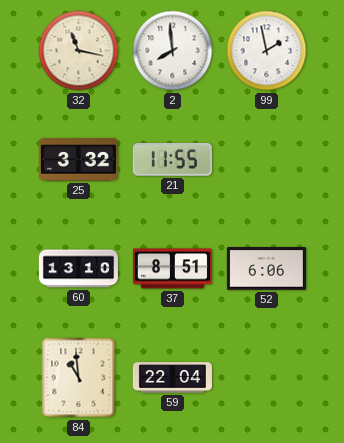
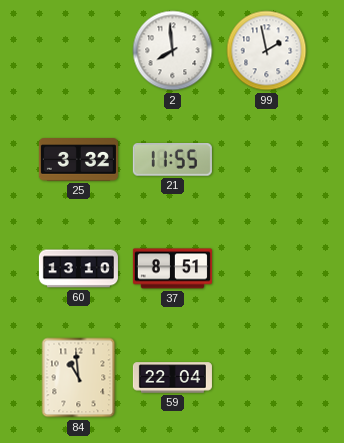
32: 11:17 -> none
52: 6:06 -> none
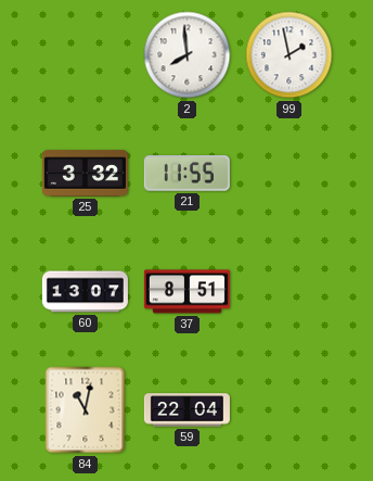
60: 13:10 -> 13:07
84: 10:59 -> 11:02
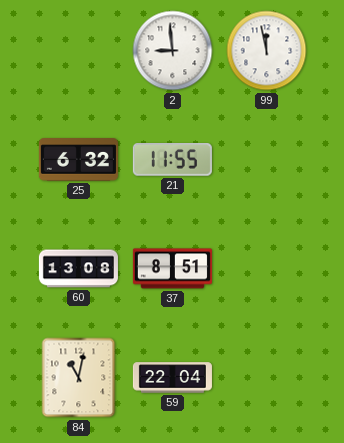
2: 7:59 -> 8:59
99: 1:58 -> 11:58
25: 3:32 -> 6:32
60: 13:07 -> 13:08
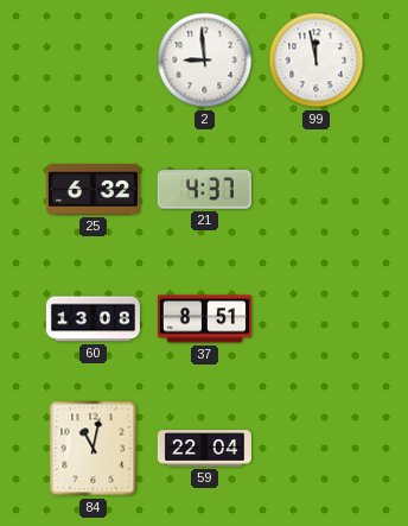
21: 11:55 -> 4:37
